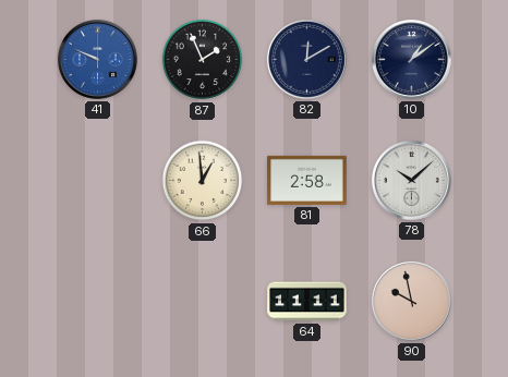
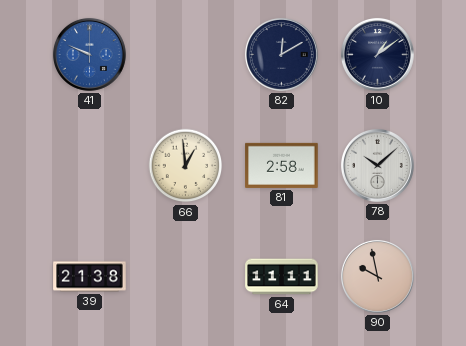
87: 1:56 -> none
39: none -> 21:38
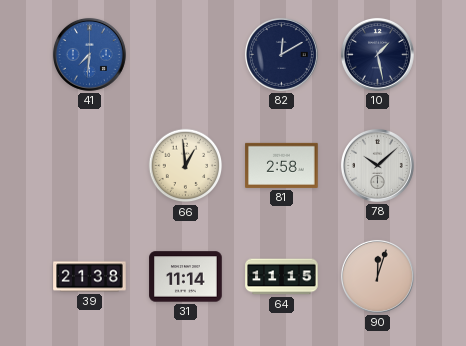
41: 9:49 -> 7:31
10: 1:09 -> 1:28
31: none -> 11:14
64: 11:11 -> 11:15
90: 9:58 -> 12:03
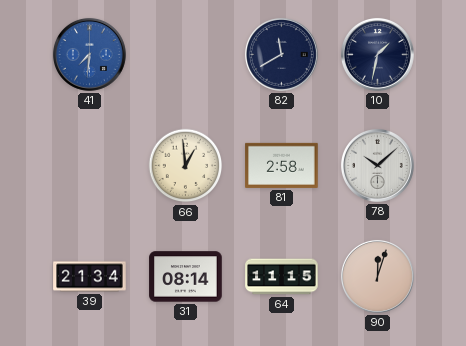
82: 12:10 -> 11:40
10: 1:28 -> 1:32
39: 21:38 -> 21:34
31: 11:14 -> 08:14
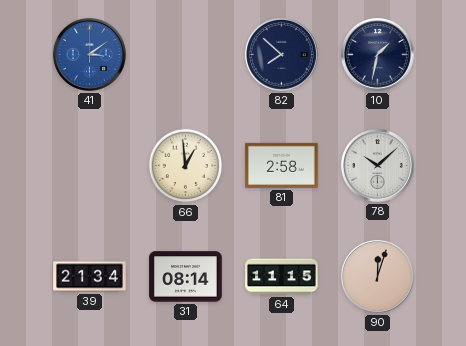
41: 7:31 -> 3:09
82: 11:40 -> 7:52
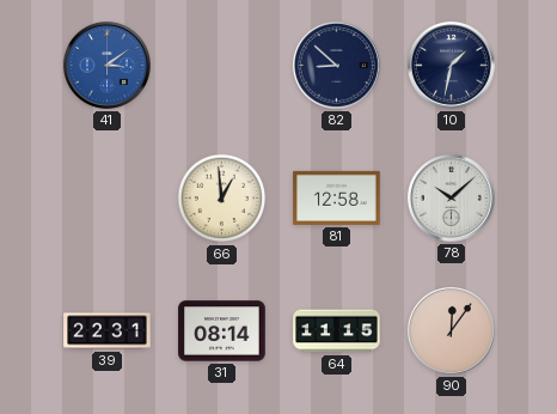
82: 7:52 -> 8:52
81: 2:58 -> 12:58
39: 21:34 -> 22:31
90: 12:03 -> 12:06
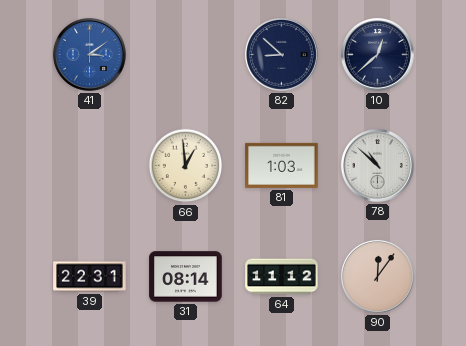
10: 1:32 -> 12:38
81: 12:58 -> 1:03
78: 10:08 -> 10:52
64: 11:15 -> 11:12
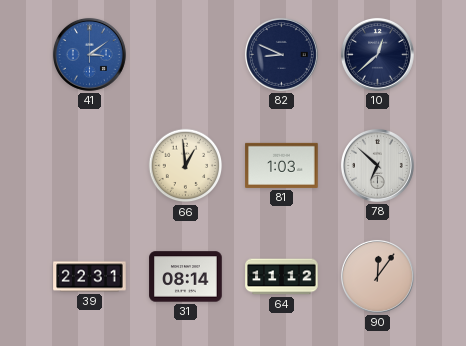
82: 8:52 -> 8:49
78: 10:52 -> 6:52
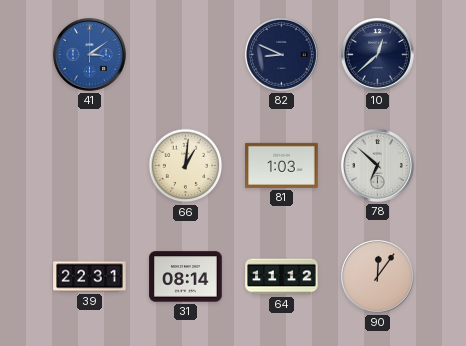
66: 12:59 -> 1:01
